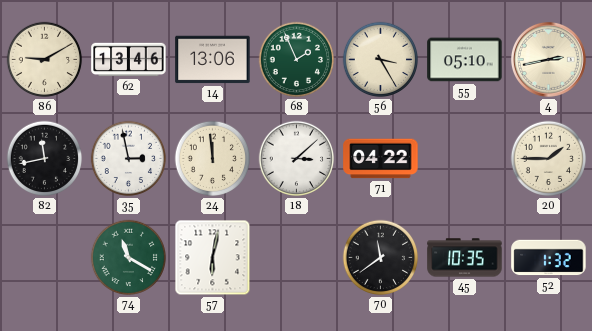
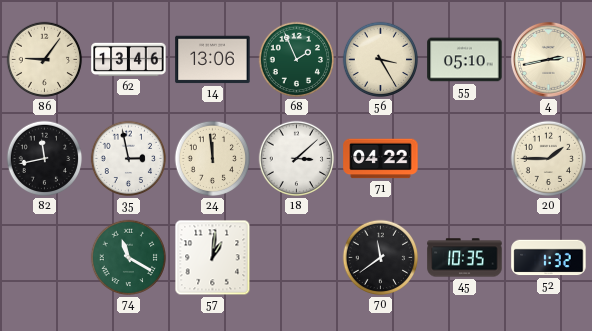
86: 9:10 -> 9:06
57: 6:02 -> 1:01
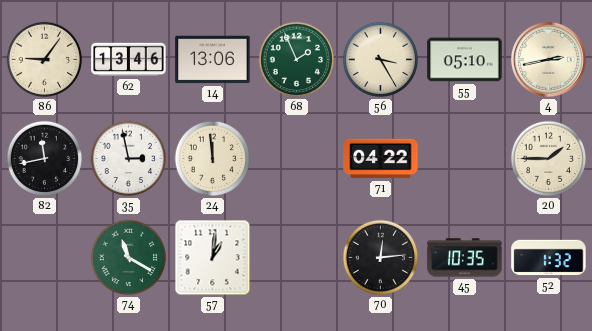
18: 3:08 -> none
70: 11:39 -> 12:14
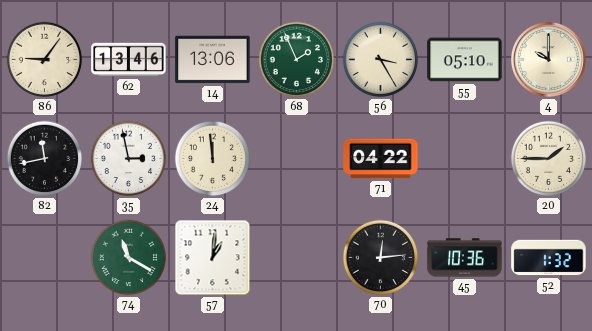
4: 2:43 -> 10:00
45: 10:35 -> 10:36
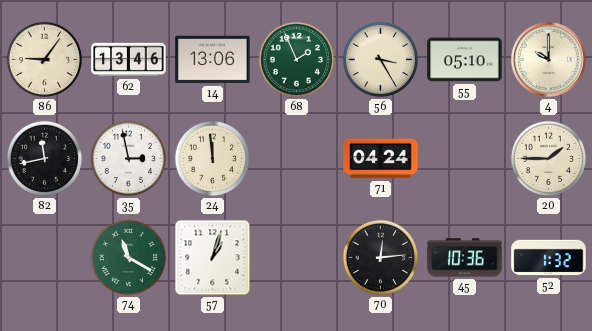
71: 04:22 -> 04:24
57: 1:01 -> 1:03
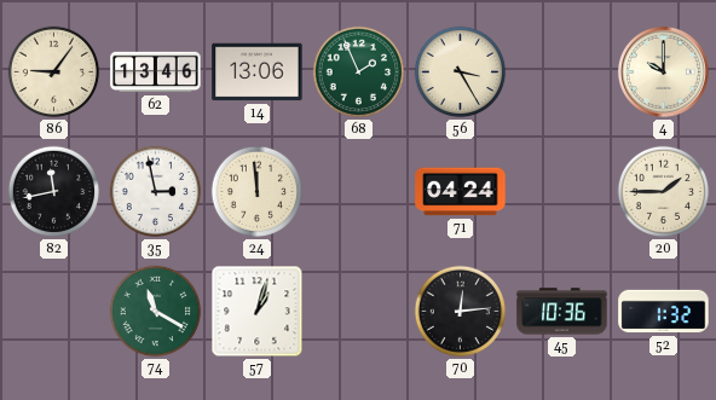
55: 05:10 -> none
